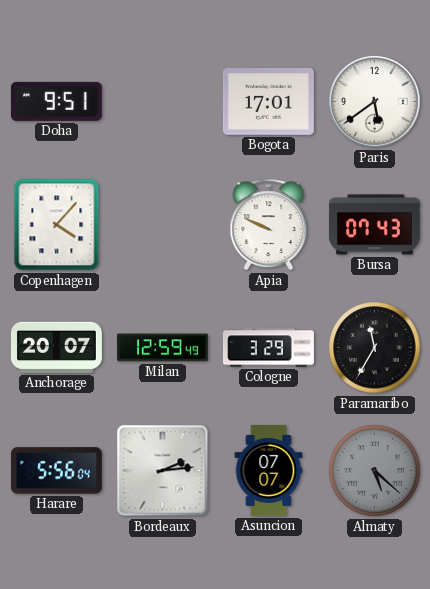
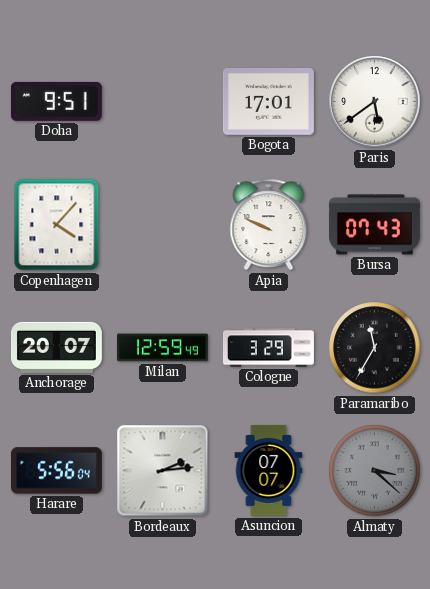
Almaty: 5:22 -> 3:22
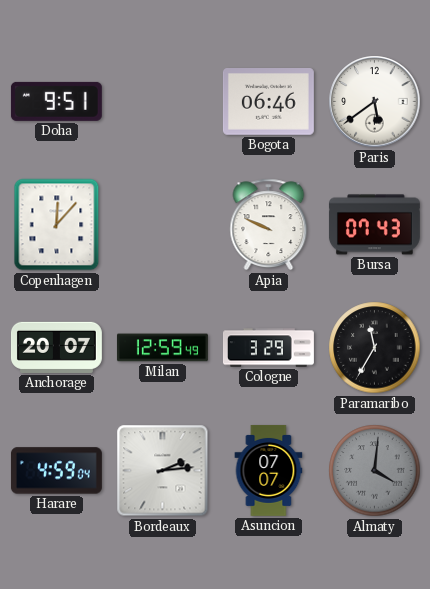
Bogota: 17:01 -> 06:46
Copenhagen: 4:07 -> 12:07
Harare: 5:56 -> 4:59
Almaty: 3:22 -> 4:01
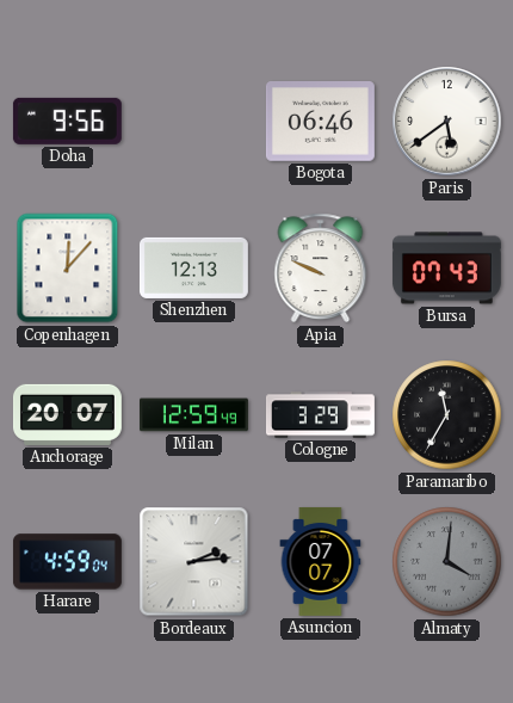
Doha: 9:51 -> 9:56
Shenzhen: none -> 12:13
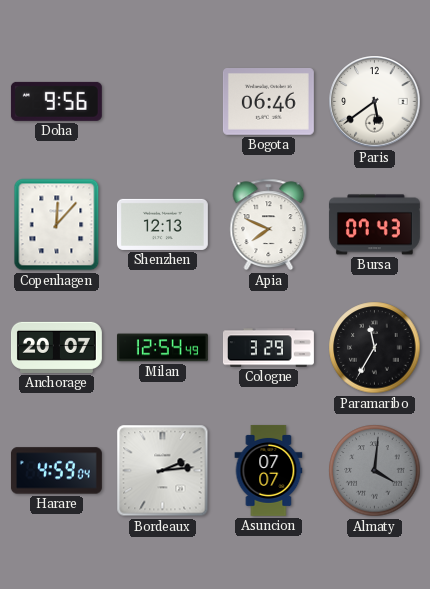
Apia: 9:49 -> 7:49
Milan: 12:59 -> 12:54
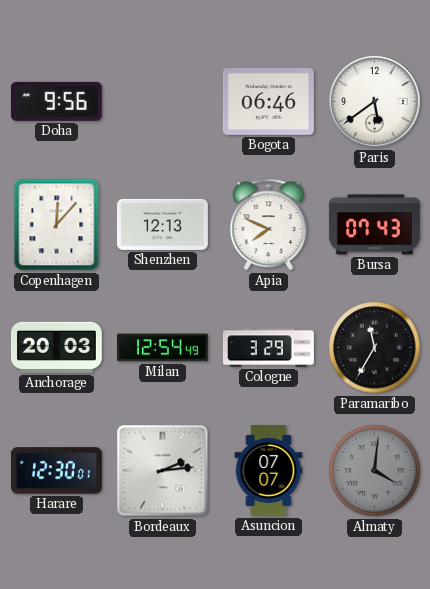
Anchorage: 20:07 -> 20:03
Harare: 4:59 -> 12:30
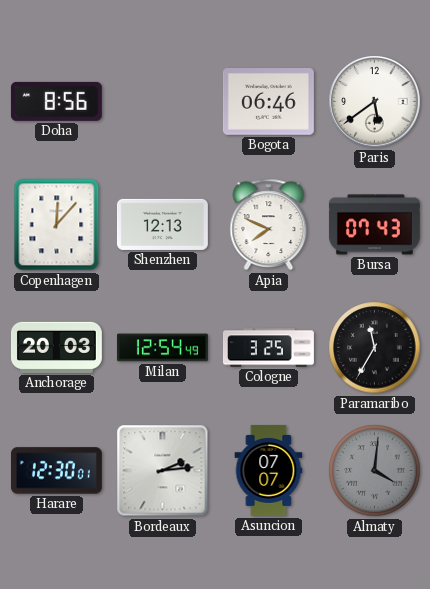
Doha: 9:56 -> 8:56
Cologne: 3:29 -> 3:25
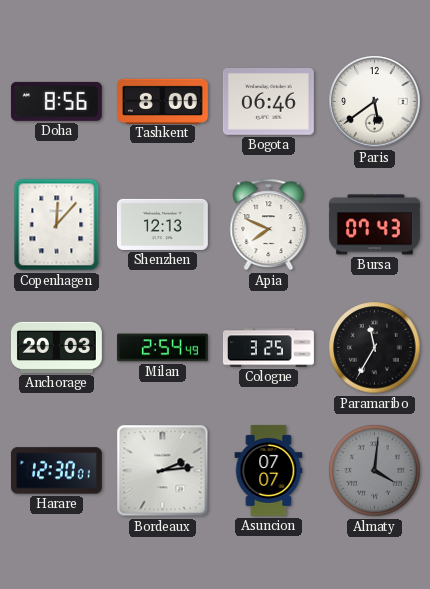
Tashkent: none -> 8:00
Milan: 12:54 -> 2:54
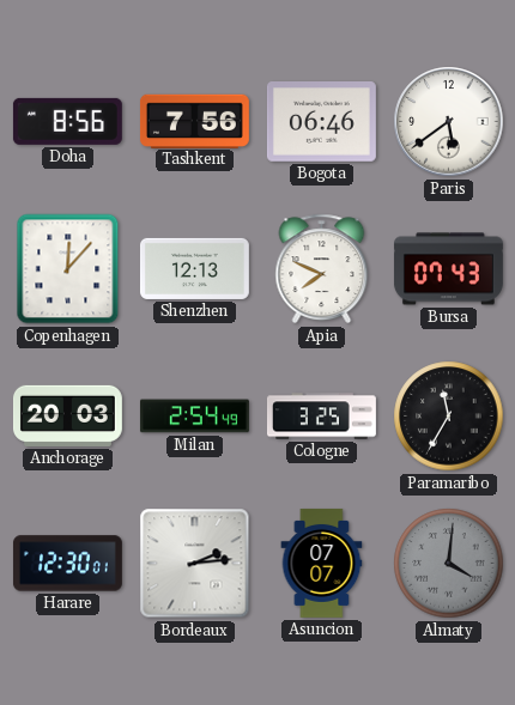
Tashkent: 8:00 -> 7:56
